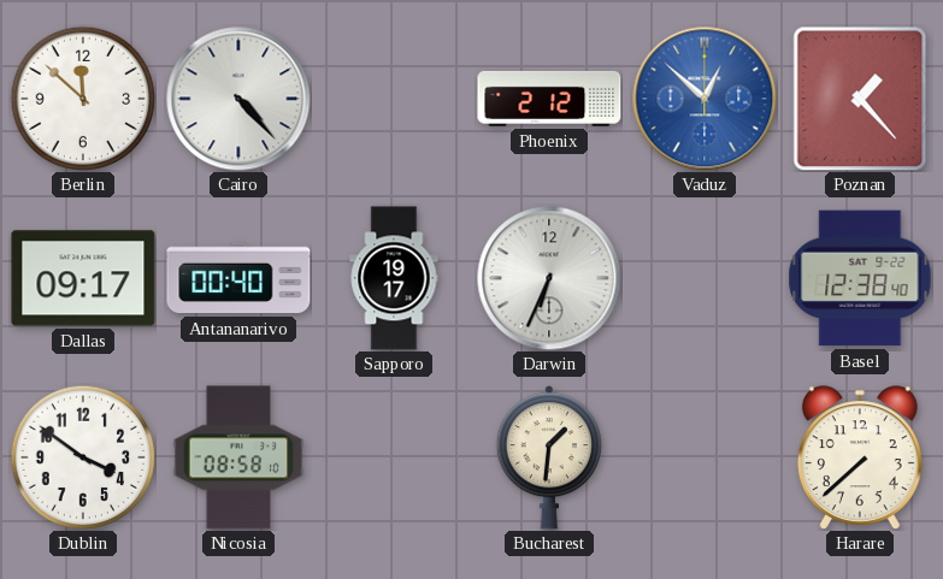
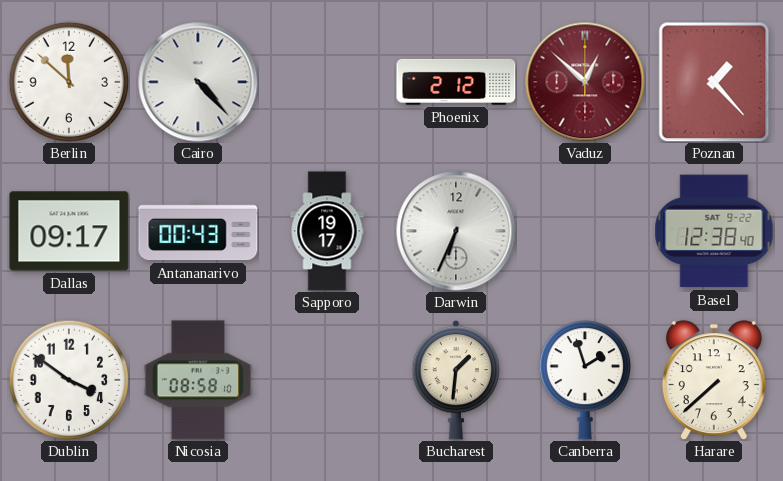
Vaduz dial: blue -> burgundy
Antananarivo: 00:40 -> 00:43
Canberra: none -> 1:57
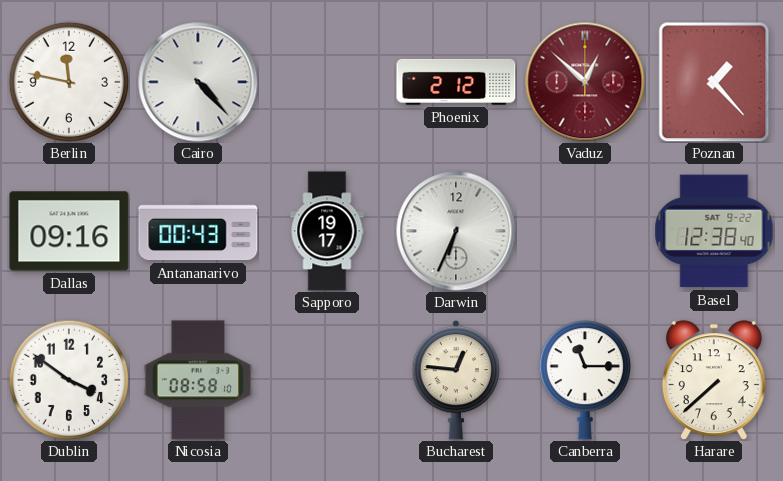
Berlin: 11:52 -> 11:47
Dallas: 09:17 -> 09:16
Bucharest: 1:31 -> 12:46
Canberra: 1:57 -> 11:15
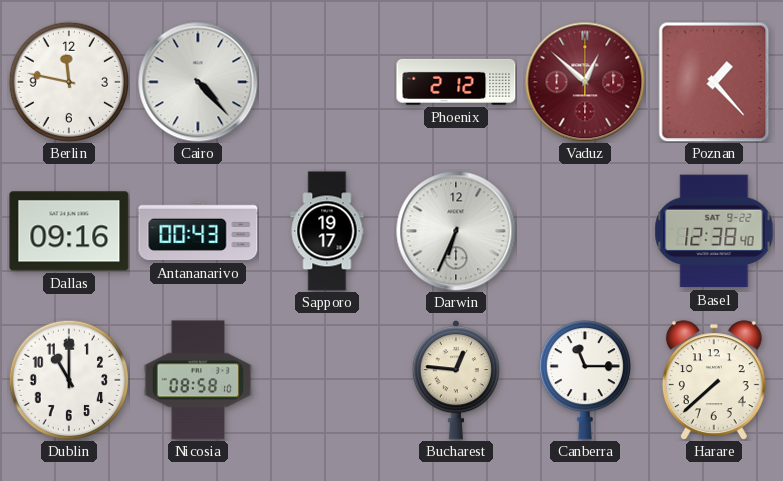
Dublin: 3:51 -> 11:00
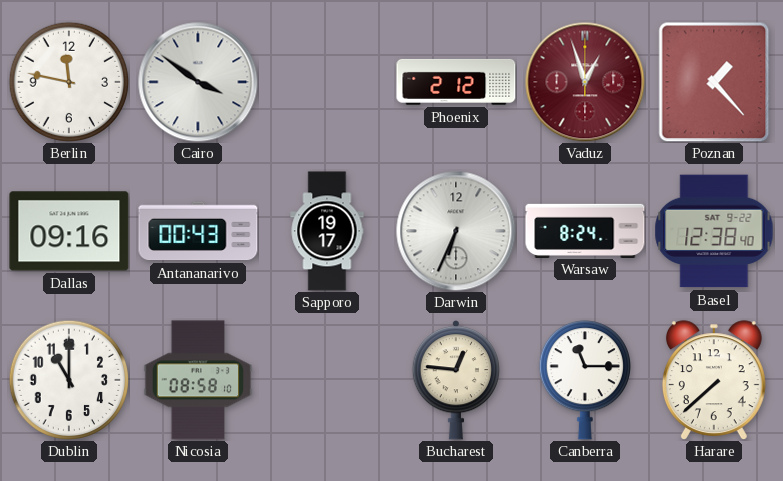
Cairo: 4:23 -> 3:51
Vaduz: 12:52 -> 12:57
Warsaw: none -> 8:24
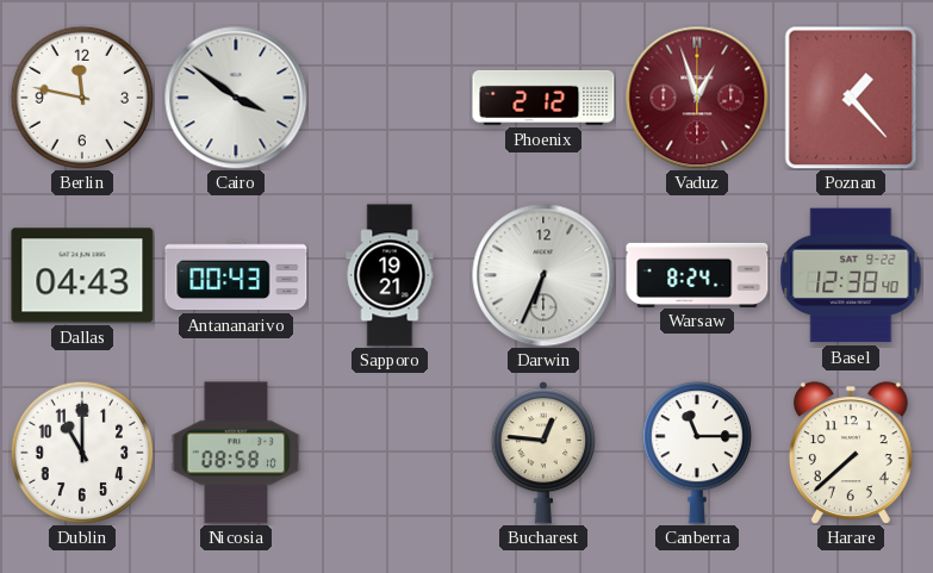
Dallas: 09:16 -> 04:43
Sapporo: 19:17 -> 19:21
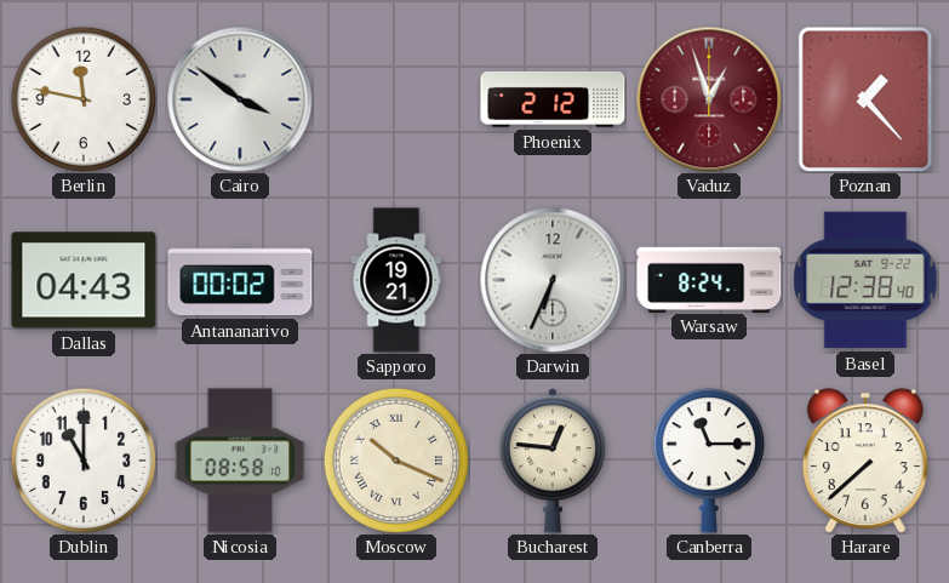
Antananarivo: 00:43 -> 00:02
Moscow: none -> 10:19
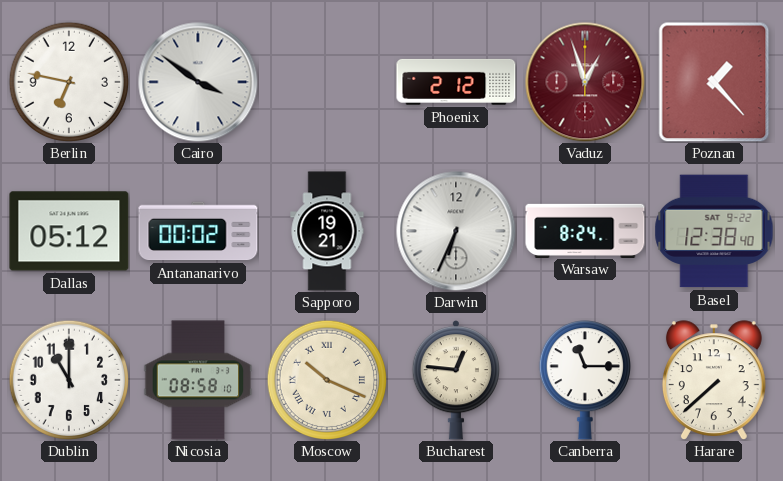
Berlin: 11:47 -> 6:47
Dallas: 04:43 -> 05:12
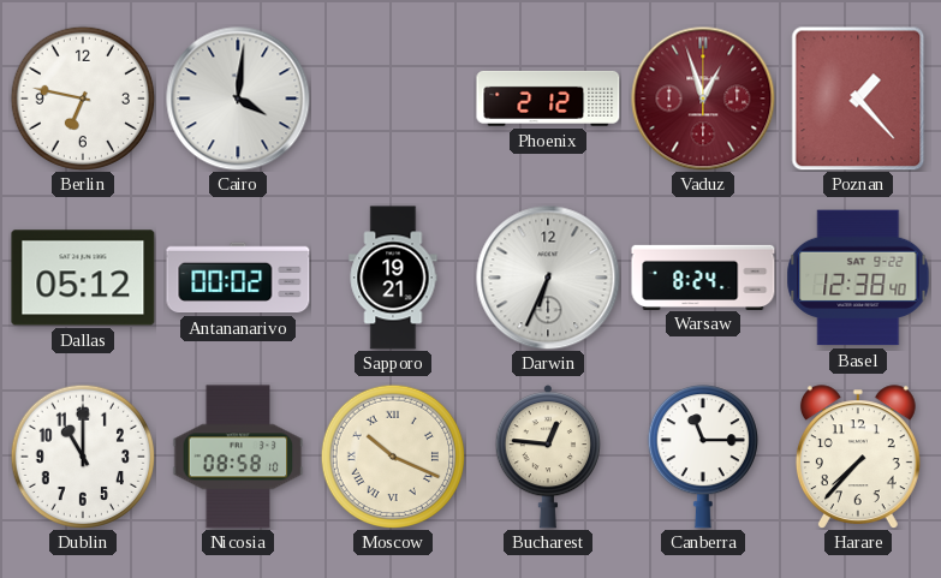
Cairo: 3:51 -> 4:01
Harare: 7:38 -> 7:37
